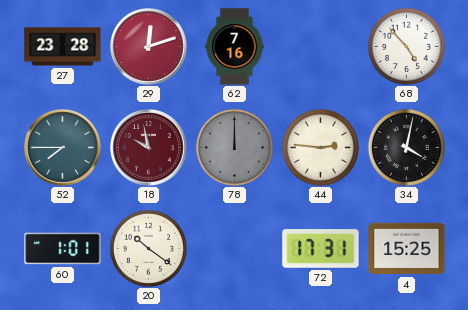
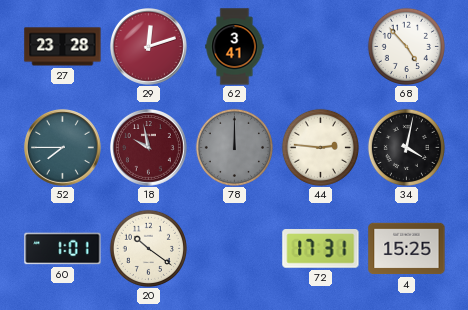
62: 7:16 -> 3:41
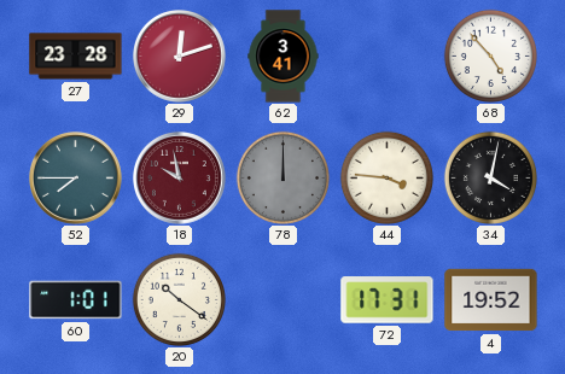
44: 2:46 -> 3:46
4: 15:25 -> 19:52
